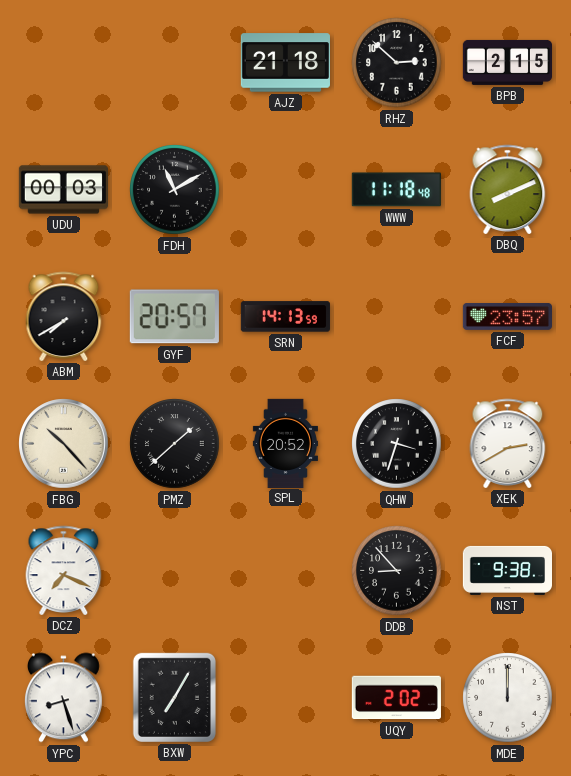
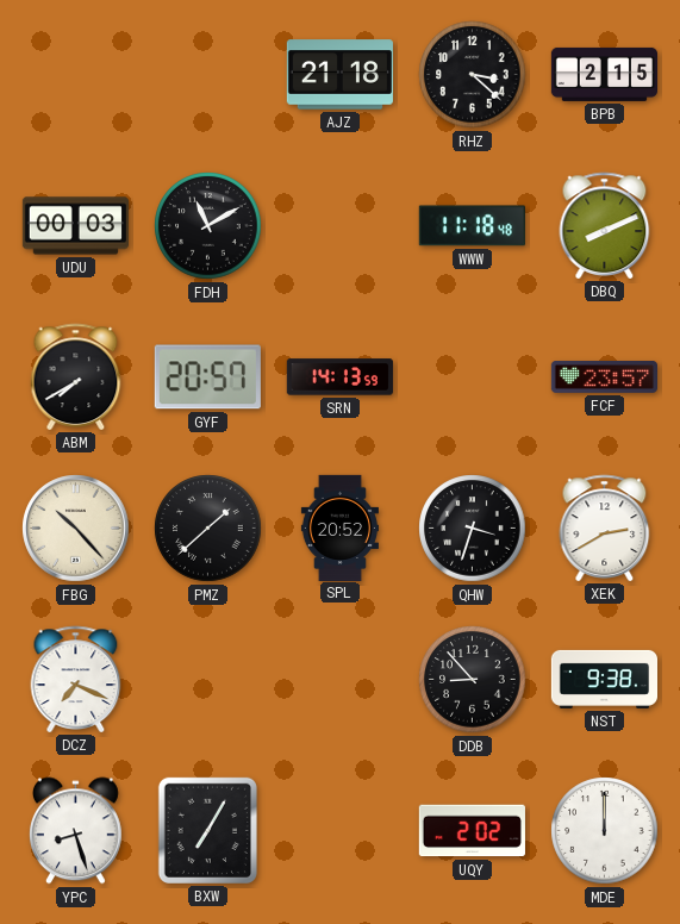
RHZ: 2:52 -> 3:22
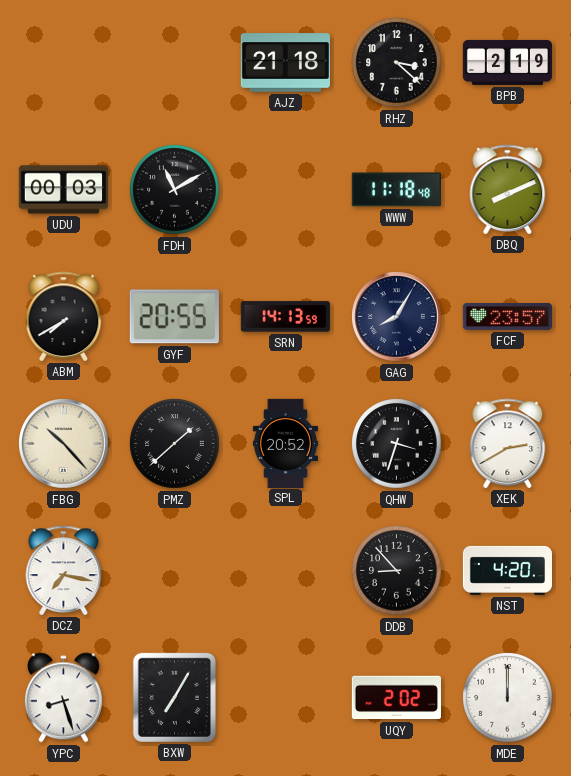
BPB: 2:15 -> 2:19
GYF: 20:57 -> 20:55
GAG: none -> 8:05
DCZ: 7:19 -> 7:17
NST: 9:38 -> 4:20
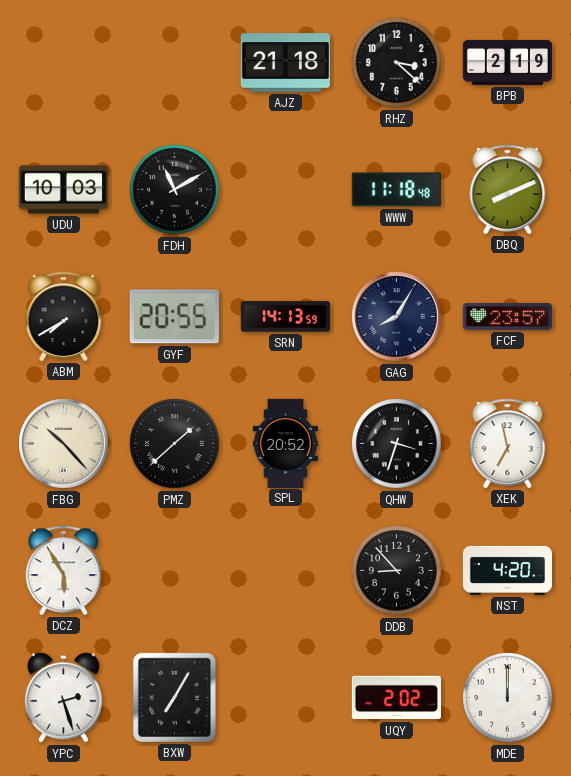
UDU: 00:03 -> 10:03
XEK: 2:40 -> 6:58
DCZ: 7:17 -> 5:55
YPC: 8:27 -> 2:27
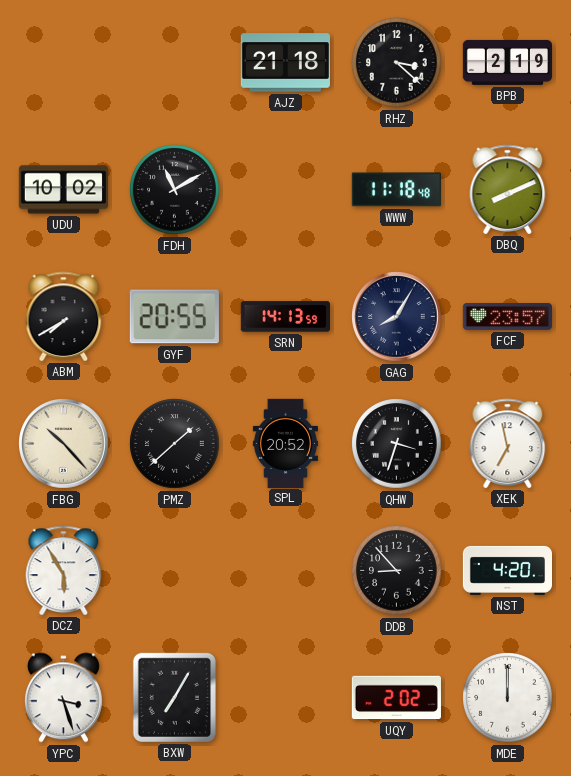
UDU: 10:03 -> 10:02
YPC: 2:27 -> 3:27
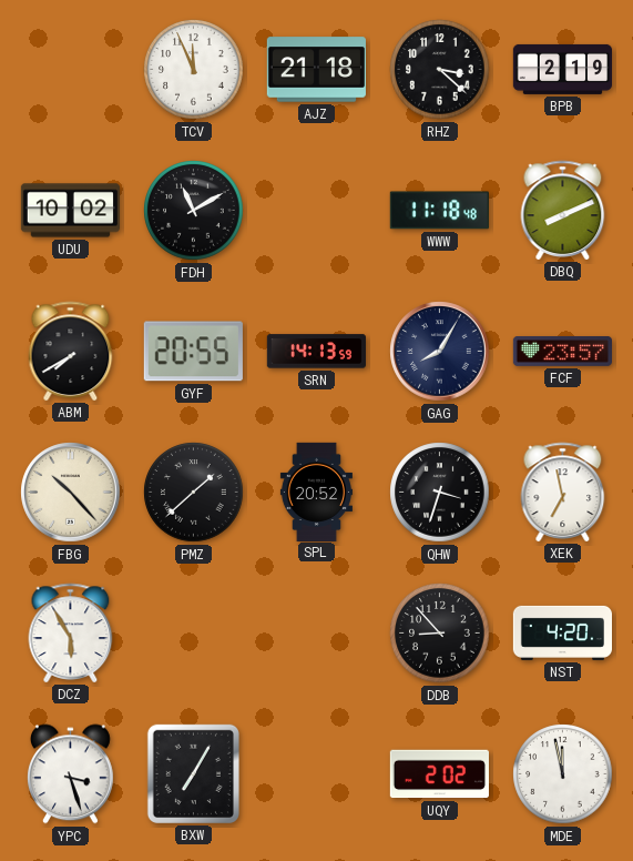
TCV: none -> 11:56
MDE: 12:00 -> 11:58
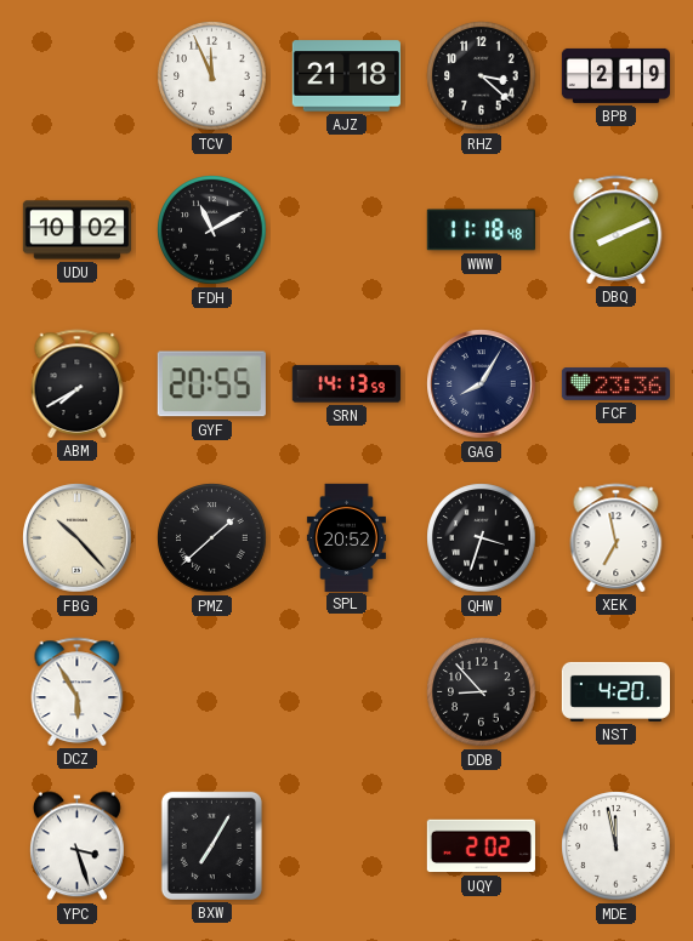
FCF: 23:57 -> 23:36
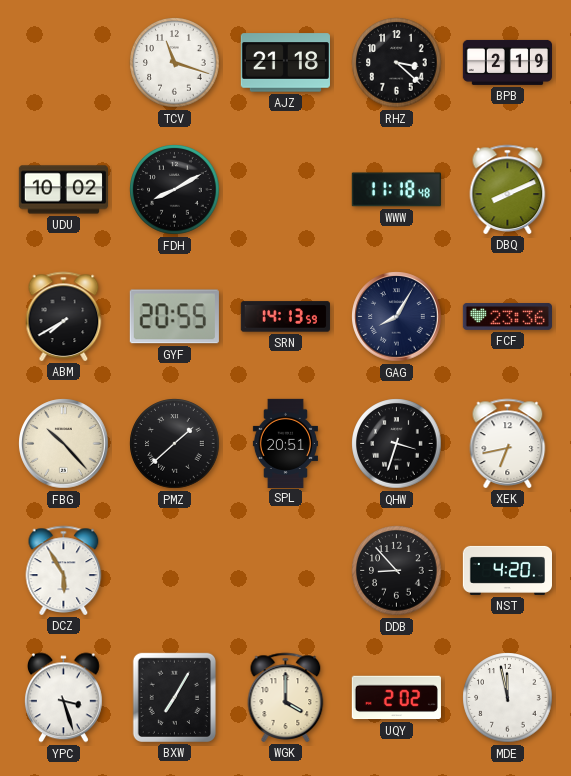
TCV: 11:56 -> 11:18
FDH: 11:10 -> 8:10
SPL: 20:52 -> 20:51
XEK: 6:58 -> 6:43
WGK: none -> 4:00
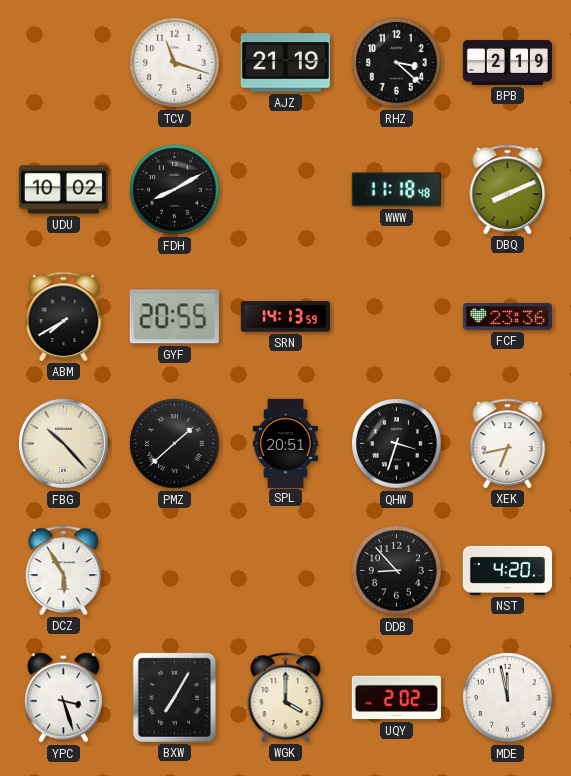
AJZ: 21:18 -> 21:19
GAG: 8:05 -> none
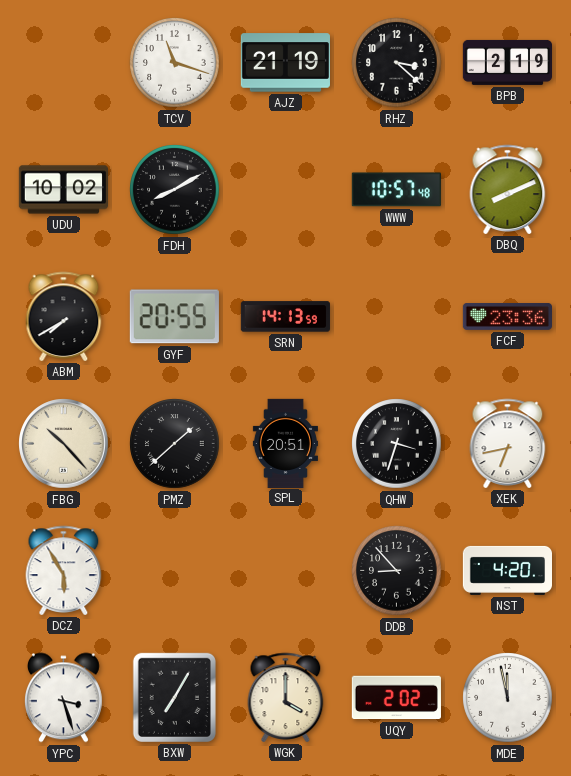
WWW: 11:18 -> 10:57
